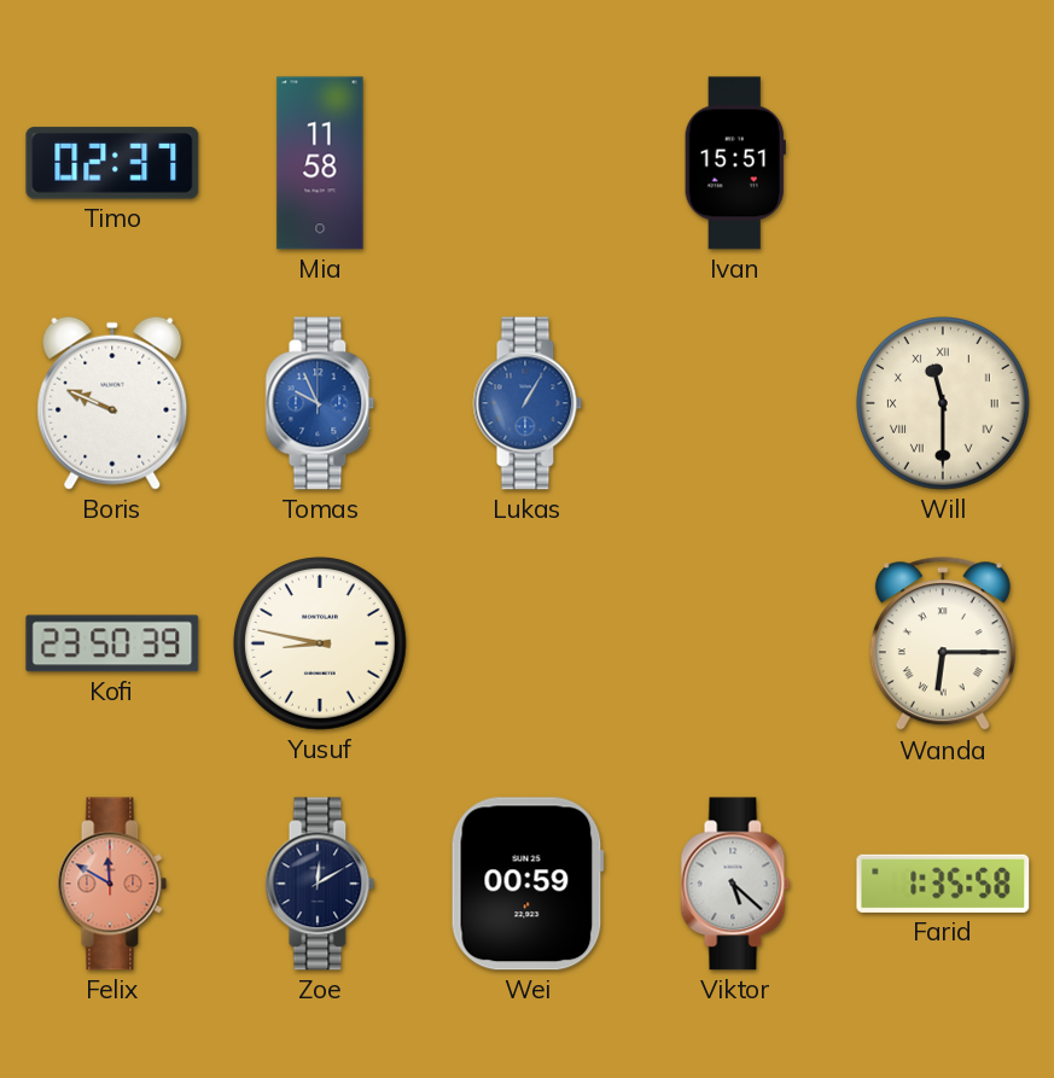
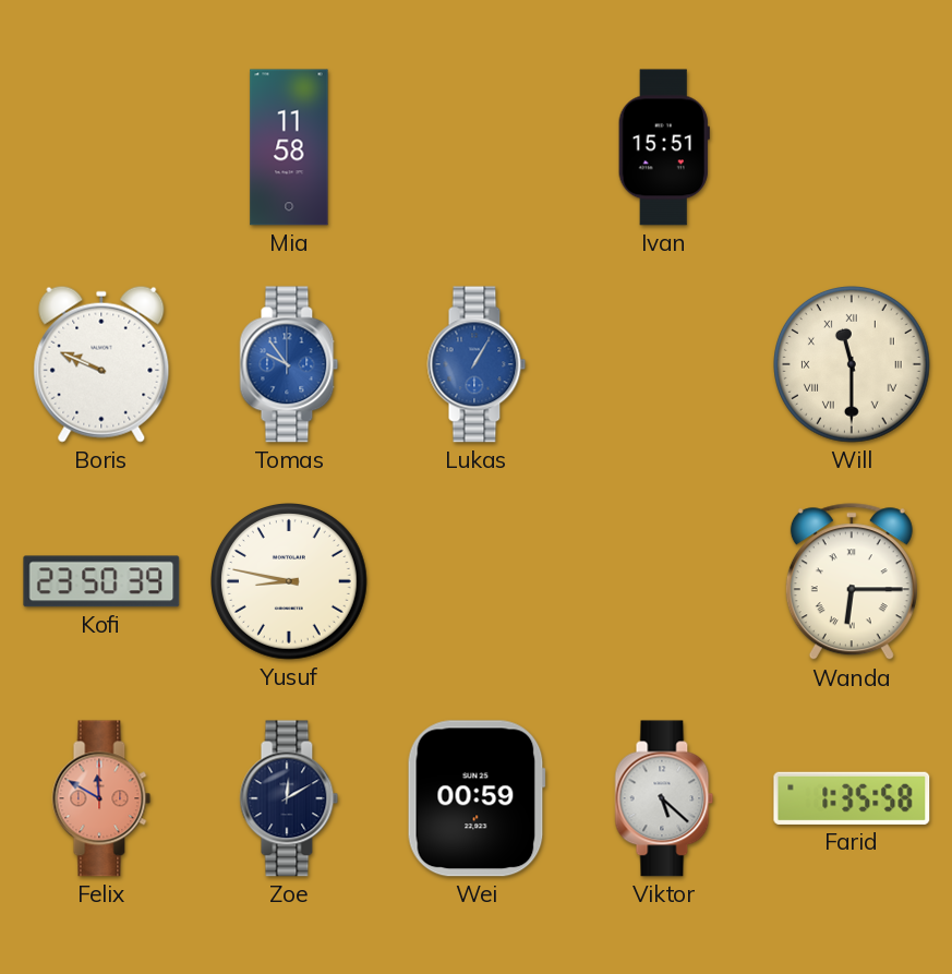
Timo: 02:37 -> none
Tomas: 9:56 -> 9:54
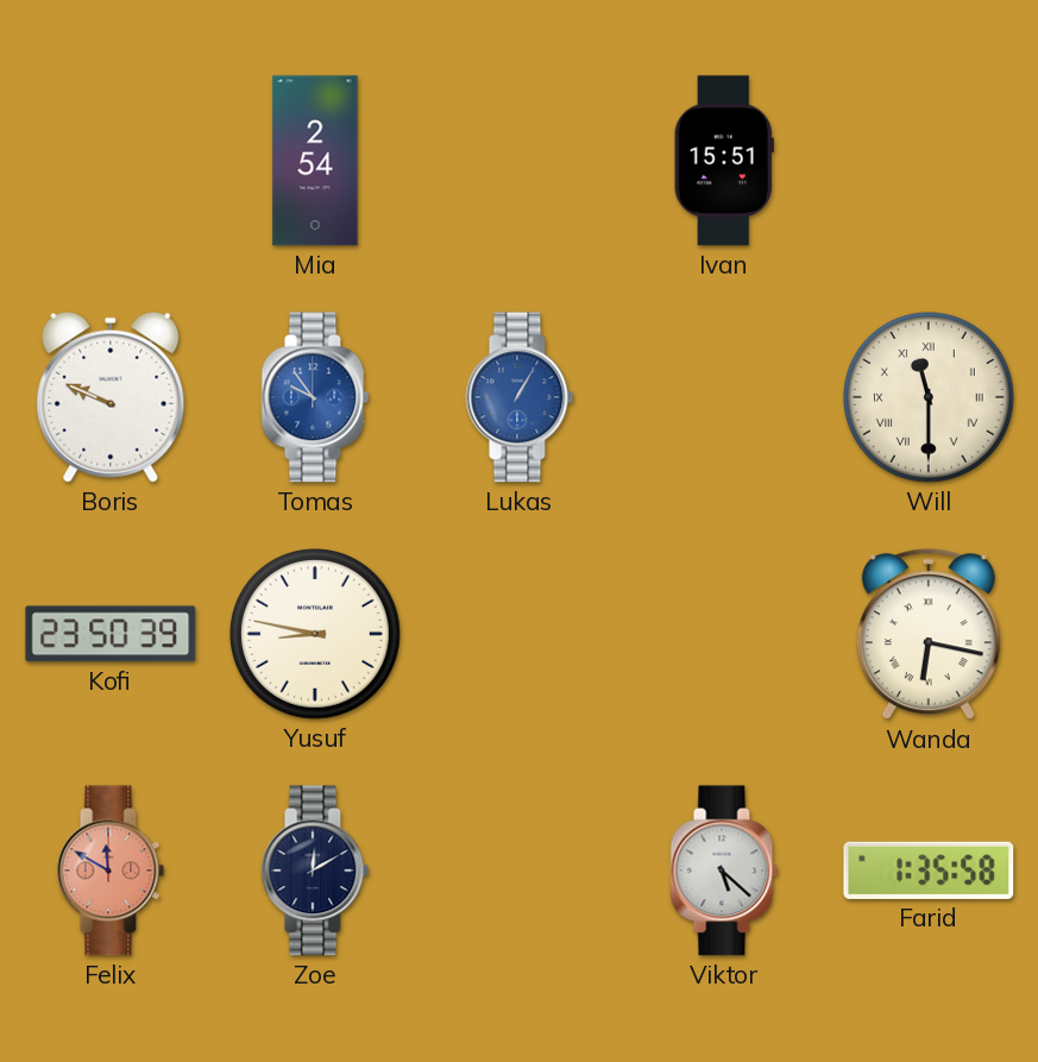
Mia: 11:58 -> 2:54
Wanda: 6:15 -> 6:17
Wei: 00:59 -> none
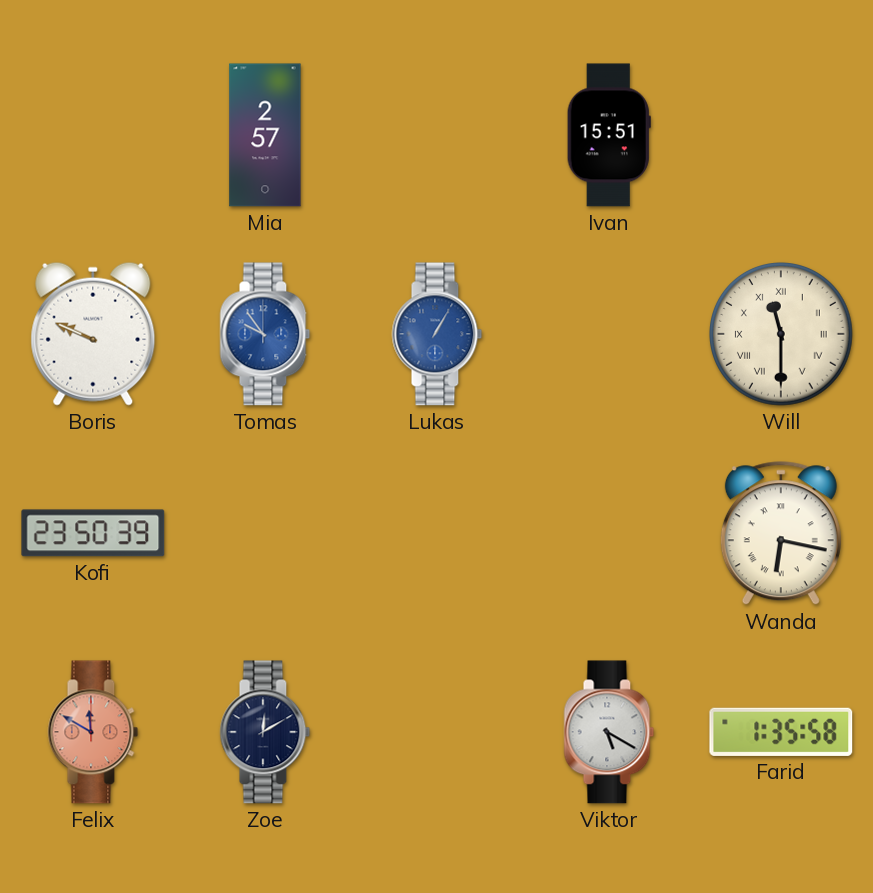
Mia: 2:54 -> 2:57
Yusuf: 8:47 -> none
Viktor: 5:22 -> 5:20
